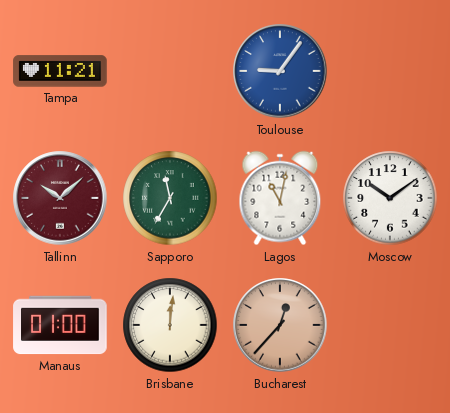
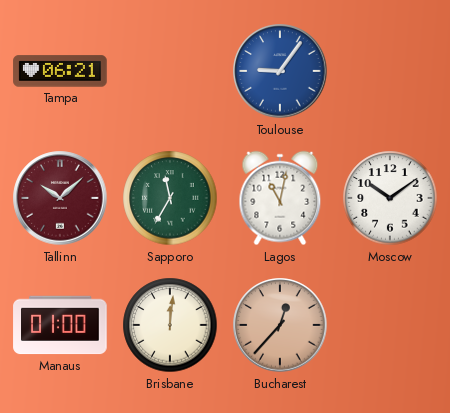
Tampa: 11:21 -> 06:21
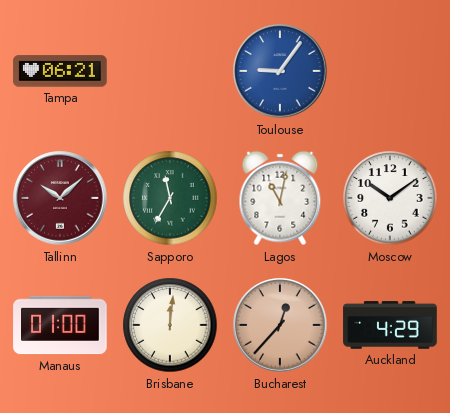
Auckland: none -> 4:29
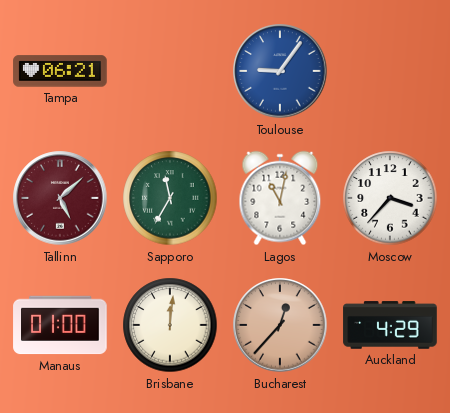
Tallinn: 10:08 -> 5:08
Moscow: 10:09 -> 3:37
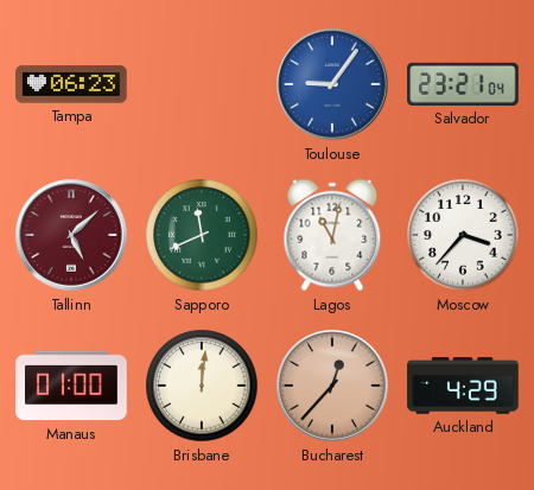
Tampa: 06:21 -> 06:23
Salvador: none -> 23:21
Sapporo: 11:35 -> 11:41
